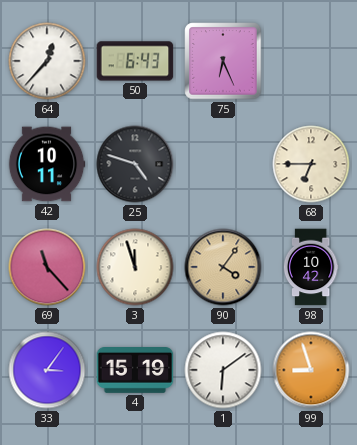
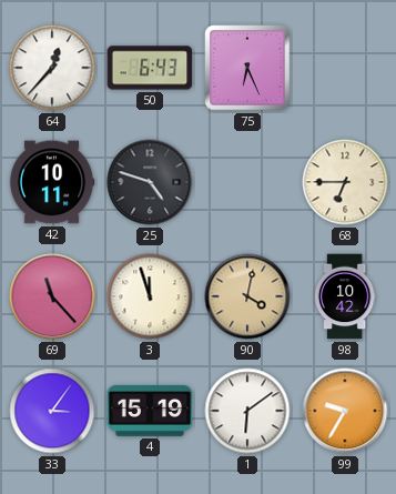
90: 4:06 -> 4:02
99: 8:57 -> 9:35
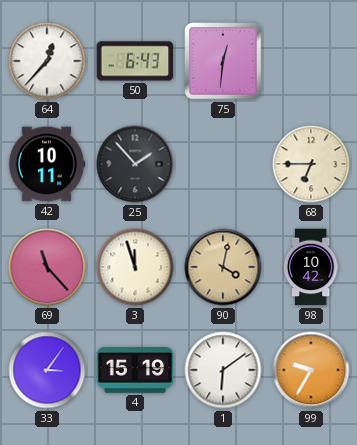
75: 6:26 -> 12:31
25: 4:48 -> 1:53
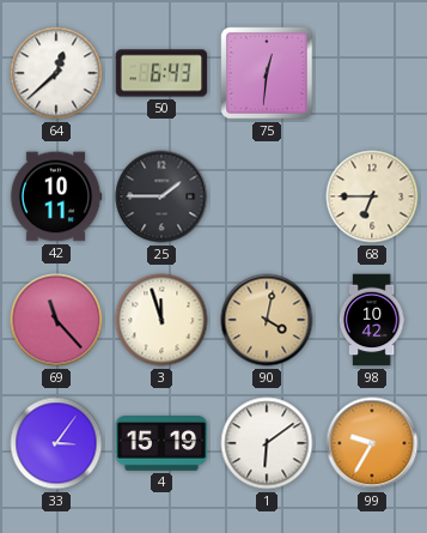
64: 12:37 -> 12:38
25: 1:53 -> 1:45
